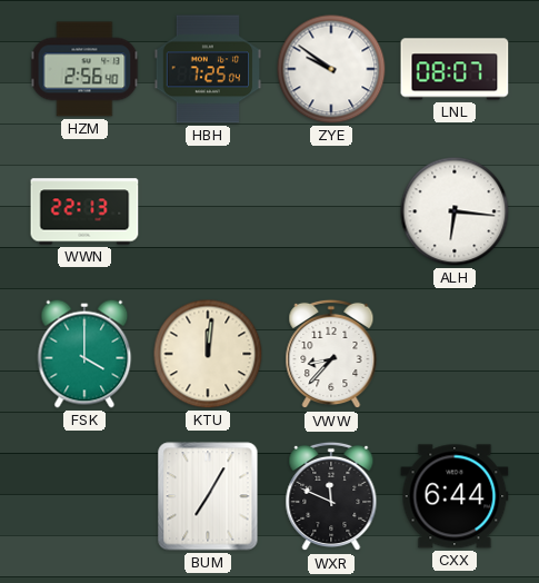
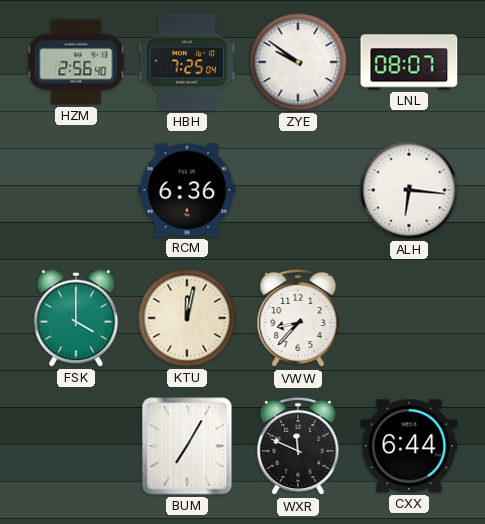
WWN: 22:13 -> none
RCM: none -> 6:36
KTU: 12:01 -> 12:02
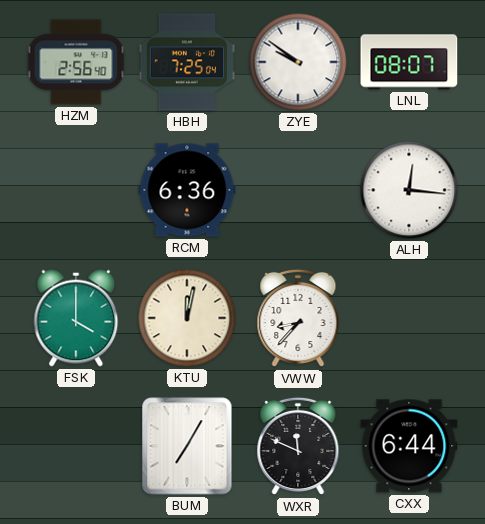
ALH: 6:16 -> 12:16
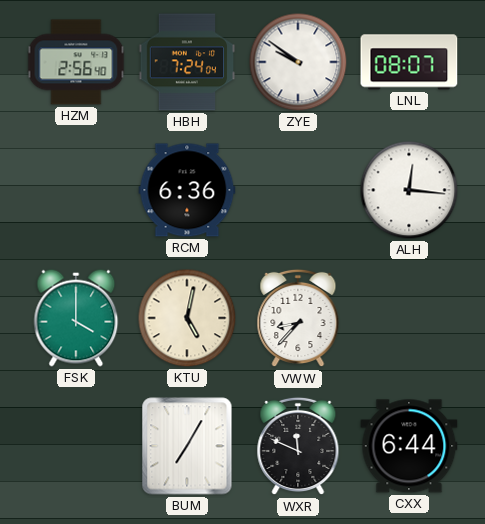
HBH: 7:25 -> 7:24
KTU: 12:02 -> 5:02
